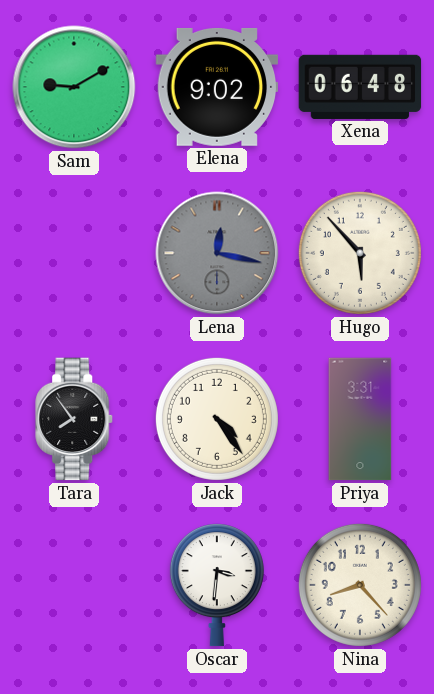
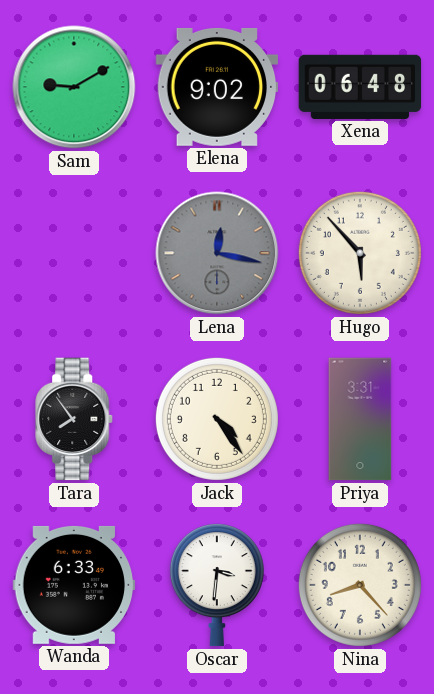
Wanda: none -> 6:33
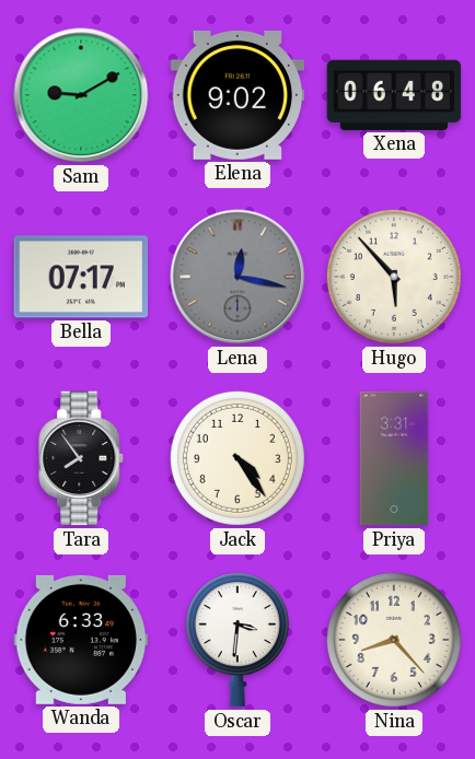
Bella: none -> 07:17
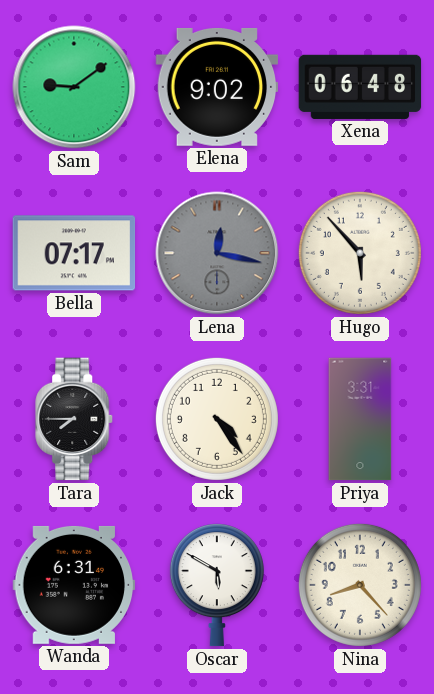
Sam: 9:10 -> 9:09
Tara: 7:54 -> 7:45
Wanda: 6:33 -> 6:31
Oscar: 3:31 -> 5:50
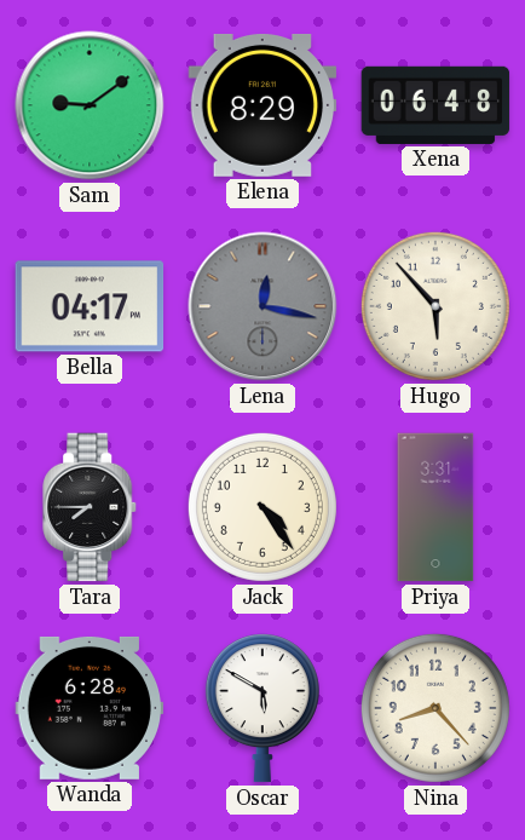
Elena: 9:02 -> 8:29
Bella: 07:17 -> 04:17
Wanda: 6:31 -> 6:28
